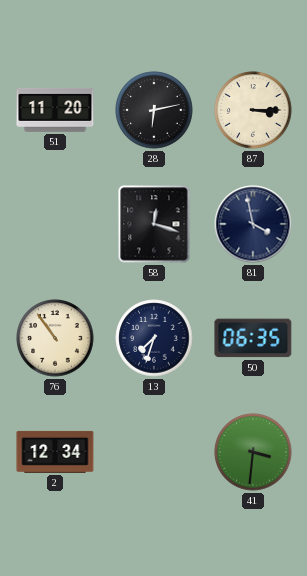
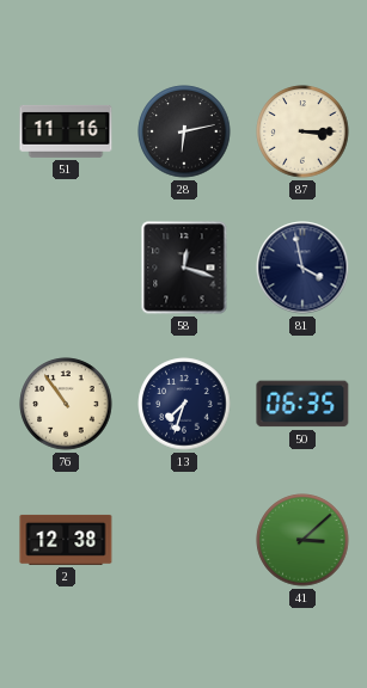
51: 11:20 -> 11:16
2: 12:34 -> 12:38
41: 3:31 -> 3:08
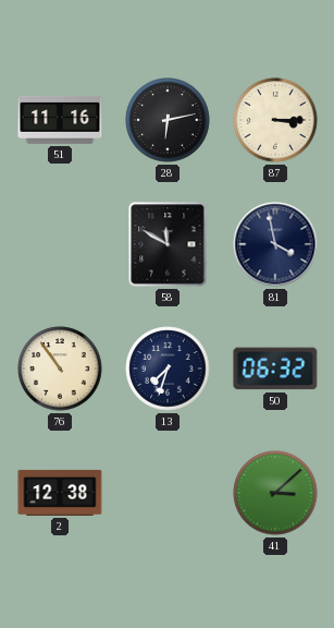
58: 12:18 -> 11:50
50: 06:35 -> 06:32
